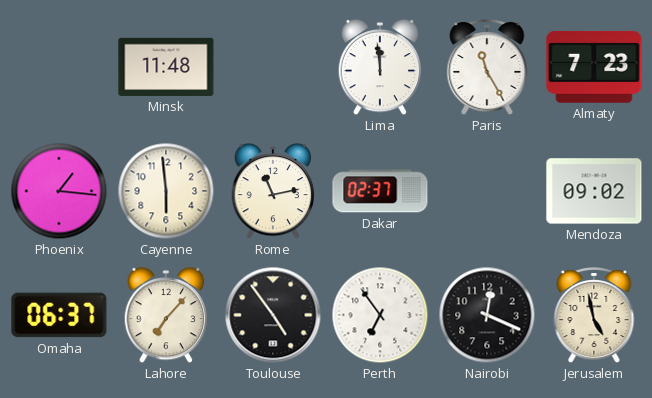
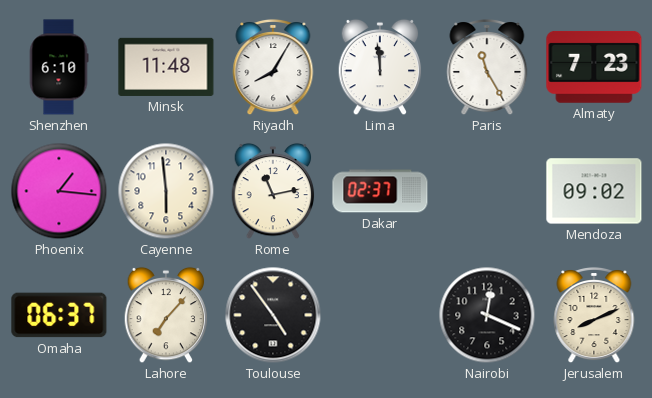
Shenzhen: none -> 6:10
Riyadh: none -> 8:05
Perth: 6:54 -> none
Jerusalem: 4:58 -> 8:11
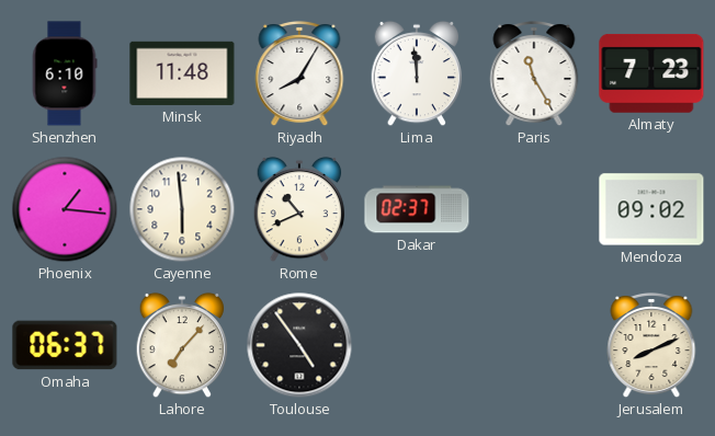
Rome: 11:13 -> 10:41
Nairobi: 12:19 -> none
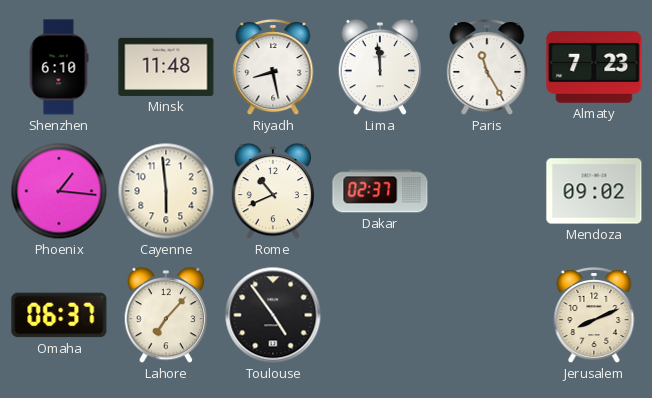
Riyadh: 8:05 -> 8:28
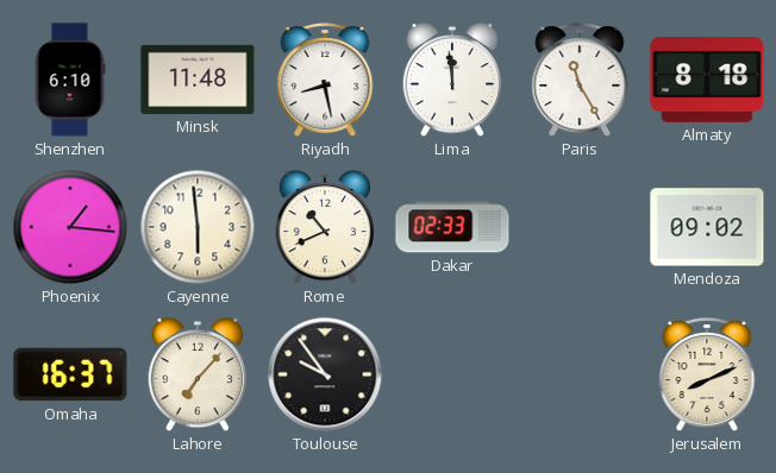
Almaty: 7:23 -> 8:18
Dakar: 02:37 -> 02:33
Omaha: 06:37 -> 16:37
Toulouse: 4:54 -> 9:54
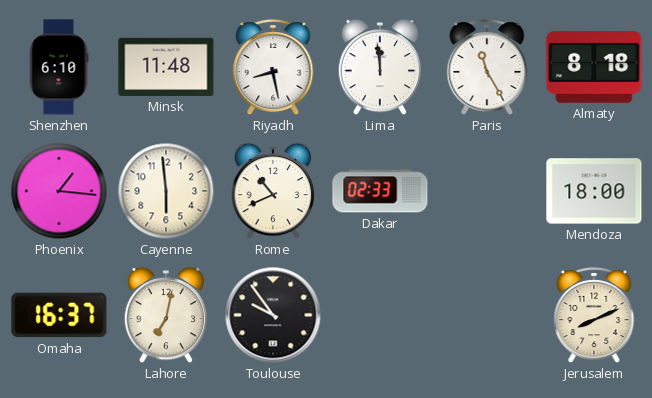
Mendoza: 09:02 -> 18:00
Lahore: 7:07 -> 7:02
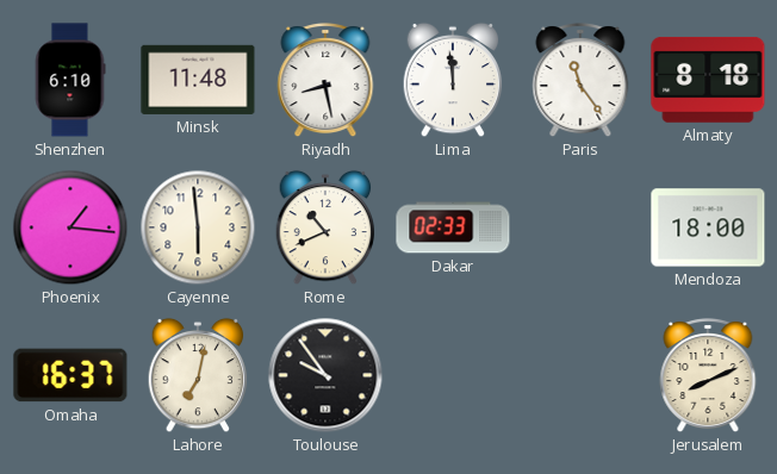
Paris: 11:25 -> 11:24
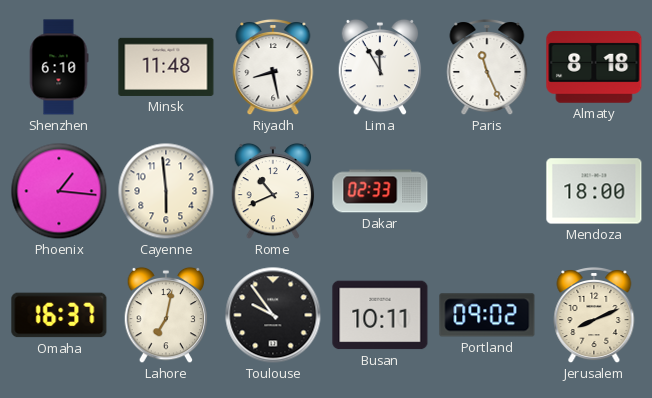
Lima: 11:59 -> 11:55
Paris: 11:24 -> 11:26
Busan: none -> 10:11
Portland: none -> 09:02
